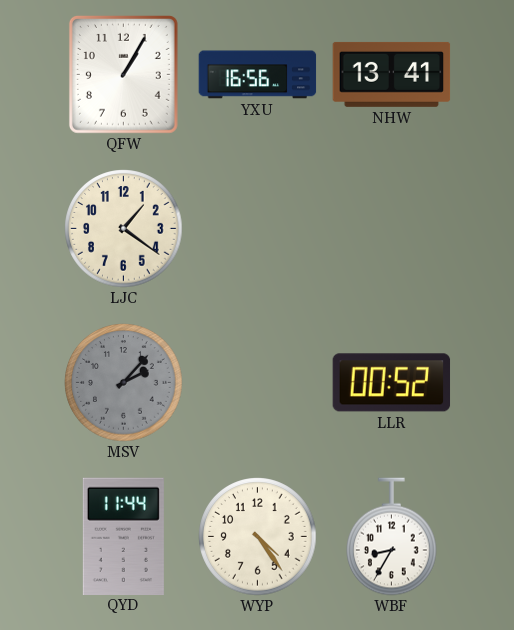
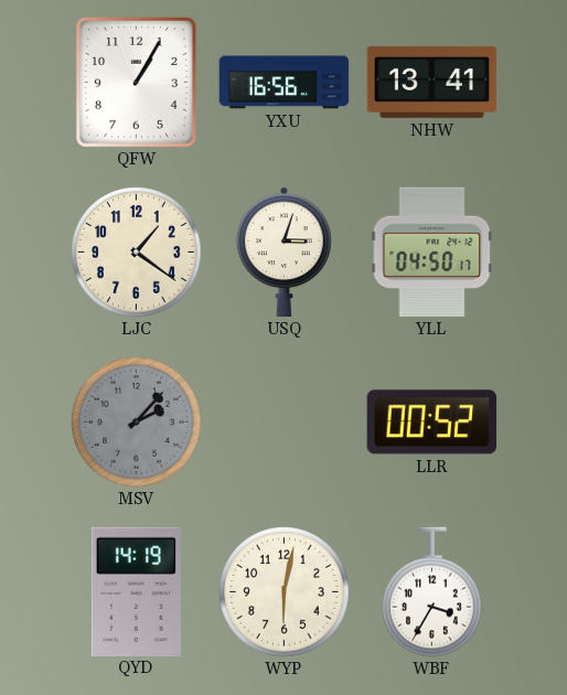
USQ: none -> 3:03
YLL: none -> 04:50
QYD: 11:44 -> 14:19
WYP: 4:24 -> 6:02
WBF: 8:35 -> 3:35
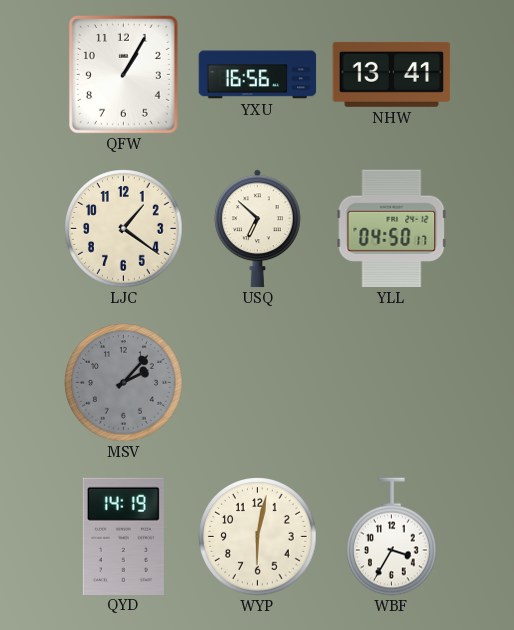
USQ: 3:03 -> 6:52
LLR: 00:52 -> none
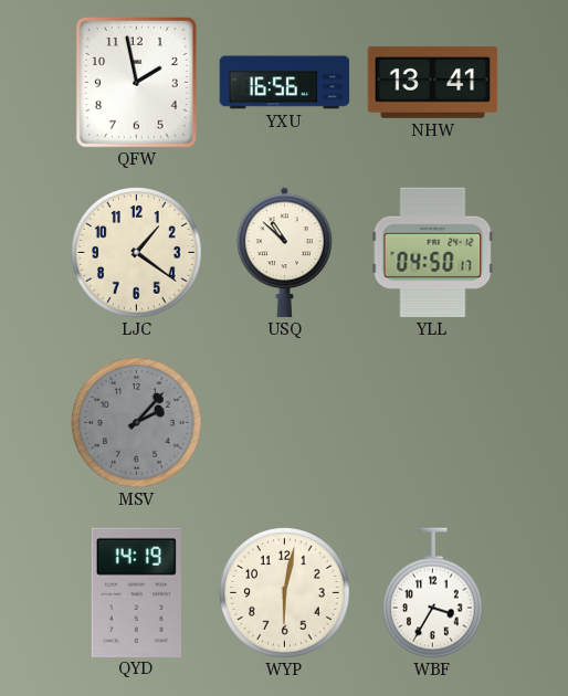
QFW: 1:05 -> 1:58
USQ: 6:52 -> 10:52
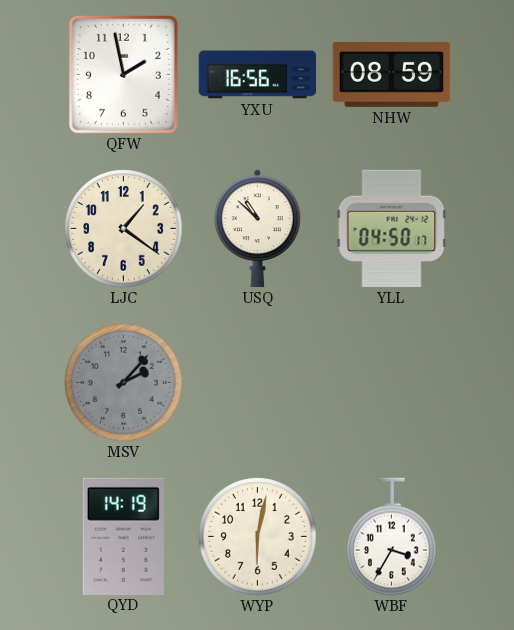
NHW: 13:41 -> 08:59
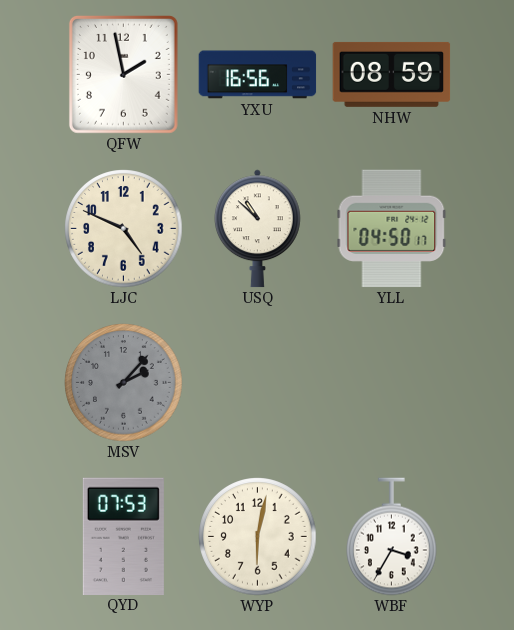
LJC: 1:21 -> 4:49
QYD: 14:19 -> 07:53
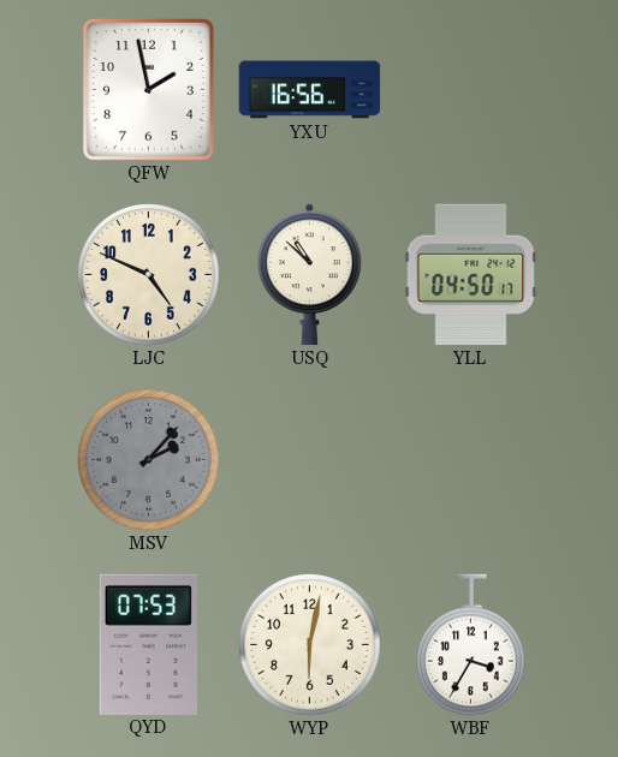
NHW: 08:59 -> none
